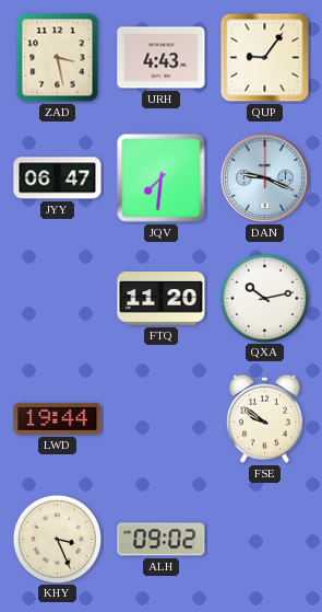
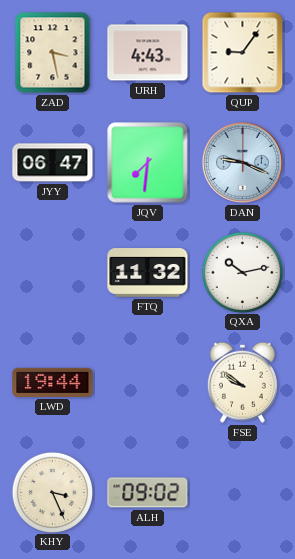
FTQ: 11:20 -> 11:32
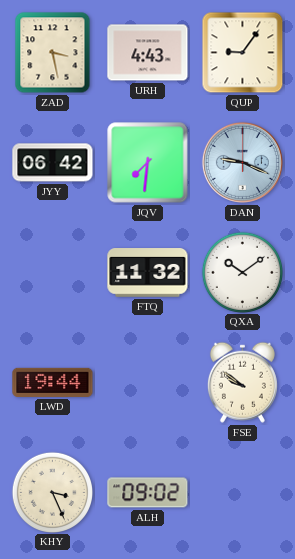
JYY: 06:47 -> 06:42
QXA: 10:13 -> 10:09
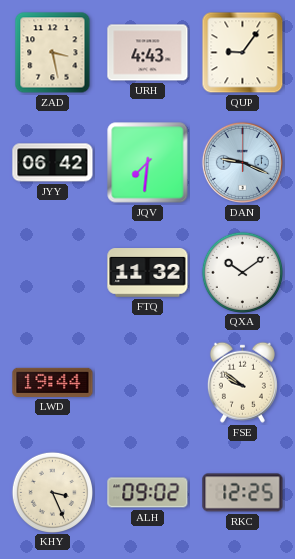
RKC: none -> 12:25
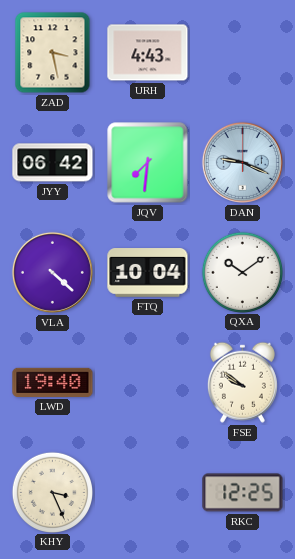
QUP: 9:06 -> none
VLA: none -> 4:22
FTQ: 11:32 -> 10:04
LWD: 19:44 -> 19:40
ALH: 09:02 -> none
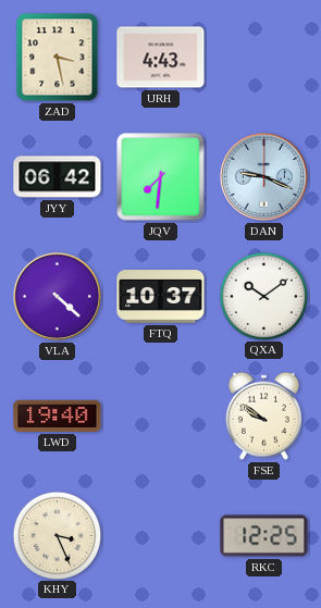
FTQ: 10:04 -> 10:37
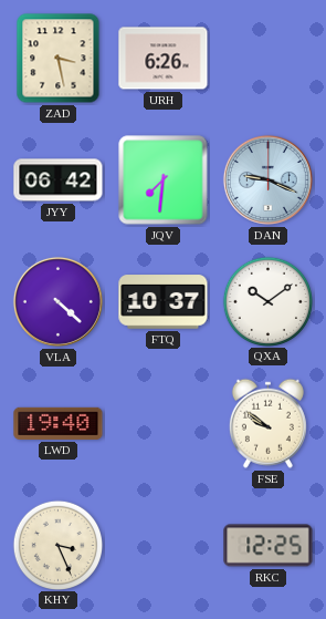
URH: 4:43 -> 6:26
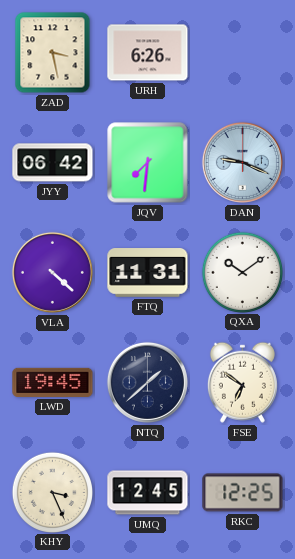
FTQ: 10:37 -> 11:31
LWD: 19:40 -> 19:45
NTQ: none -> 1:38
FSE: 9:51 -> 6:51
UMQ: none -> 12:45
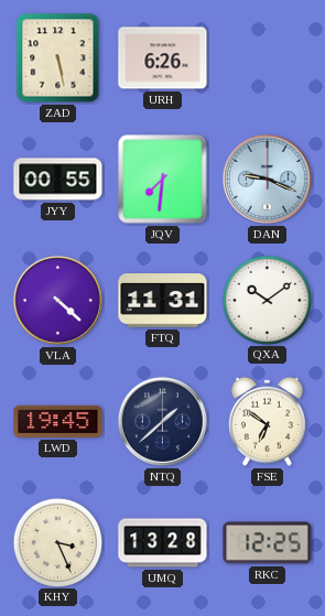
ZAD: 3:28 -> 5:28
JYY: 06:42 -> 00:55
UMQ: 12:45 -> 13:28
